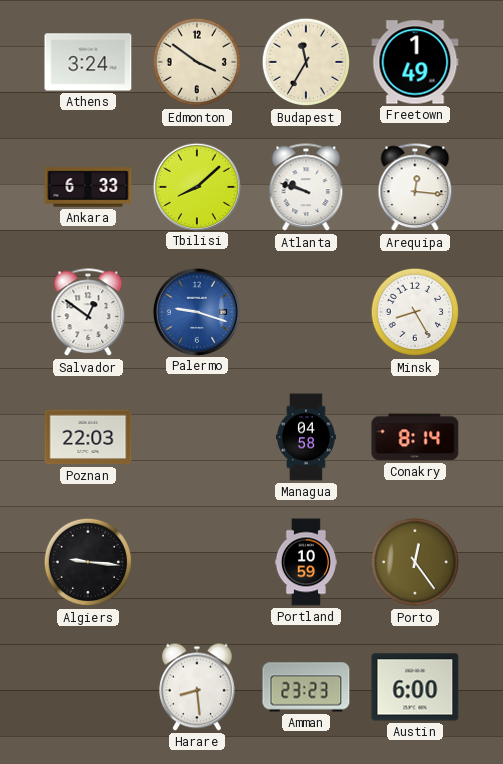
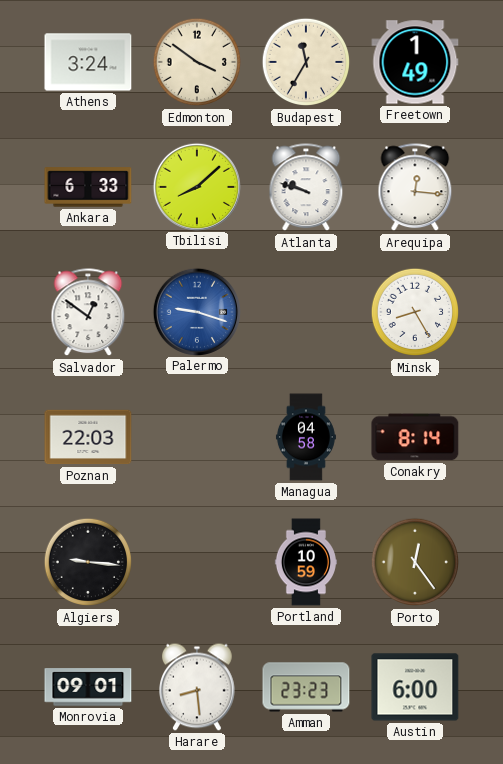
Monrovia: none -> 09:01
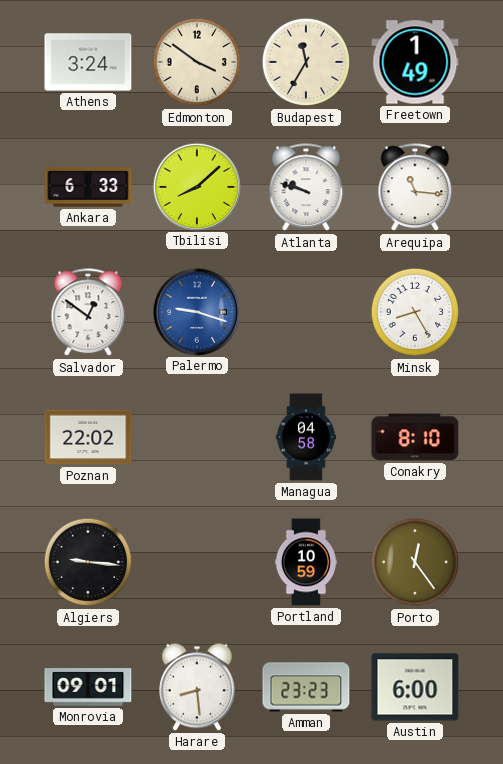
Arequipa: 12:16 -> 11:16
Poznan: 22:03 -> 22:02
Conakry: 8:14 -> 8:10
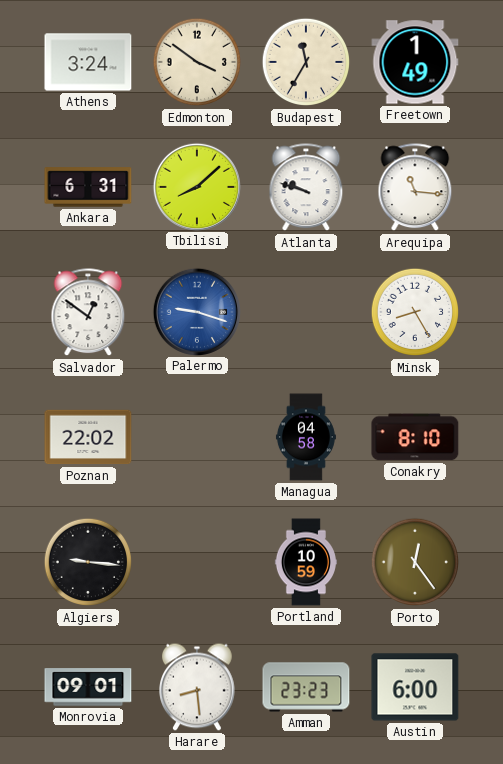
Ankara: 6:33 -> 6:31
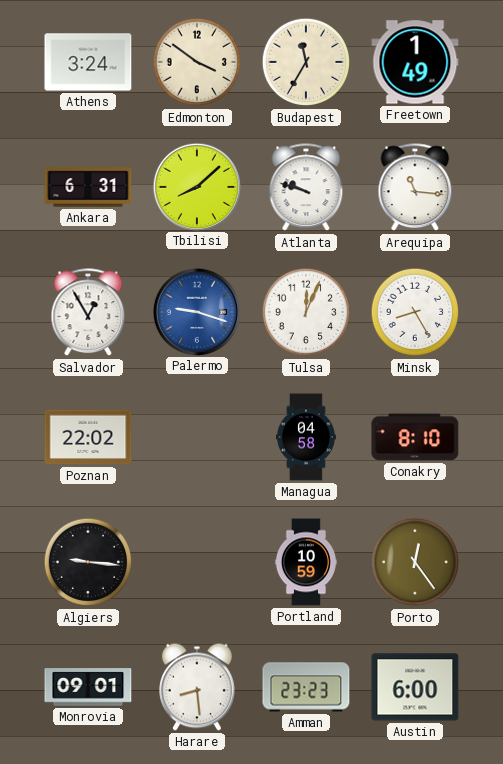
Salvador: 12:51 -> 12:55
Tulsa: none -> 12:04
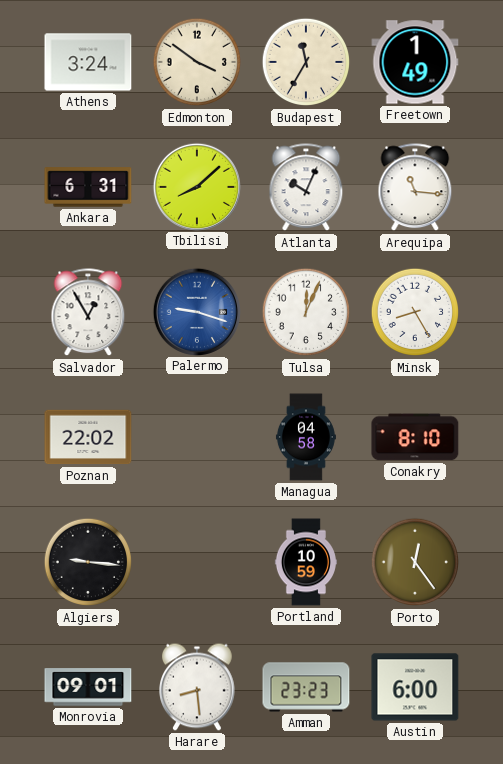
Atlanta: 9:48 -> 10:04
